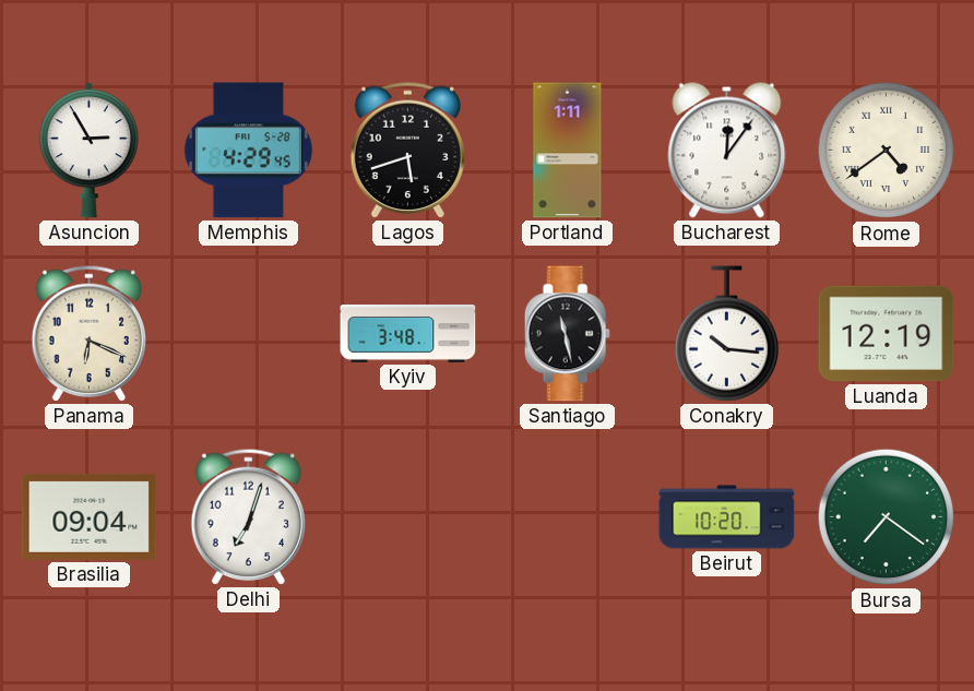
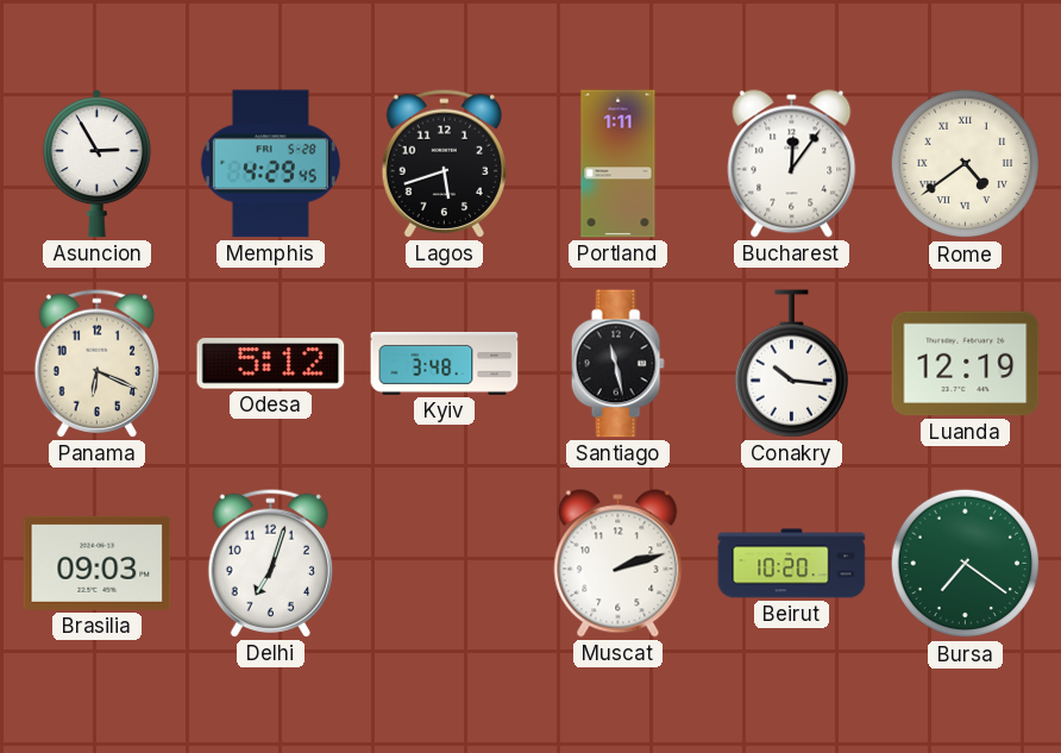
Odesa: none -> 5:12
Brasilia: 09:04 -> 09:03
Muscat: none -> 2:12
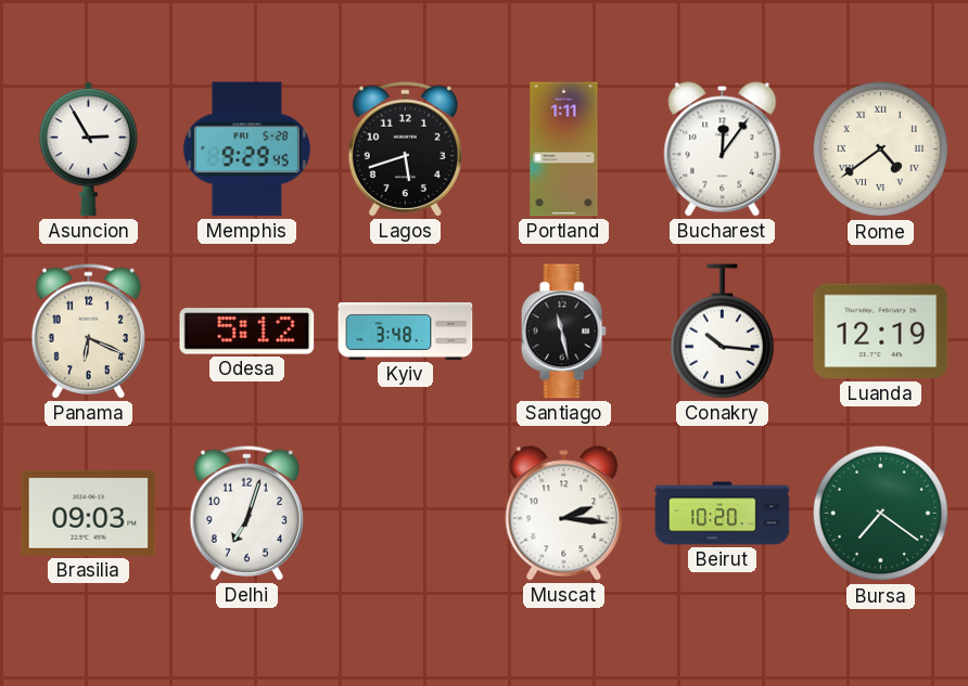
Memphis: 4:29 -> 9:29
Muscat: 2:12 -> 2:16
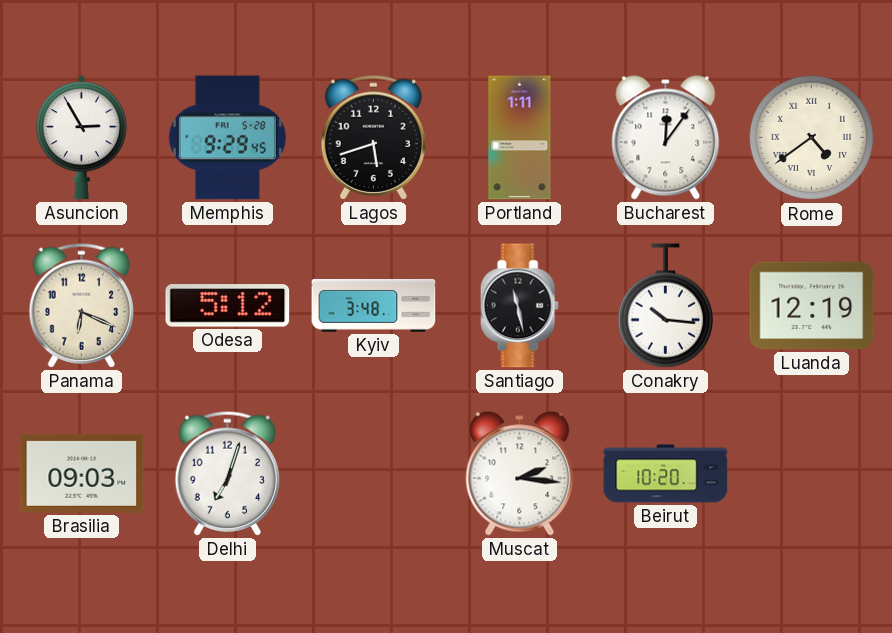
Bursa: 7:21 -> none
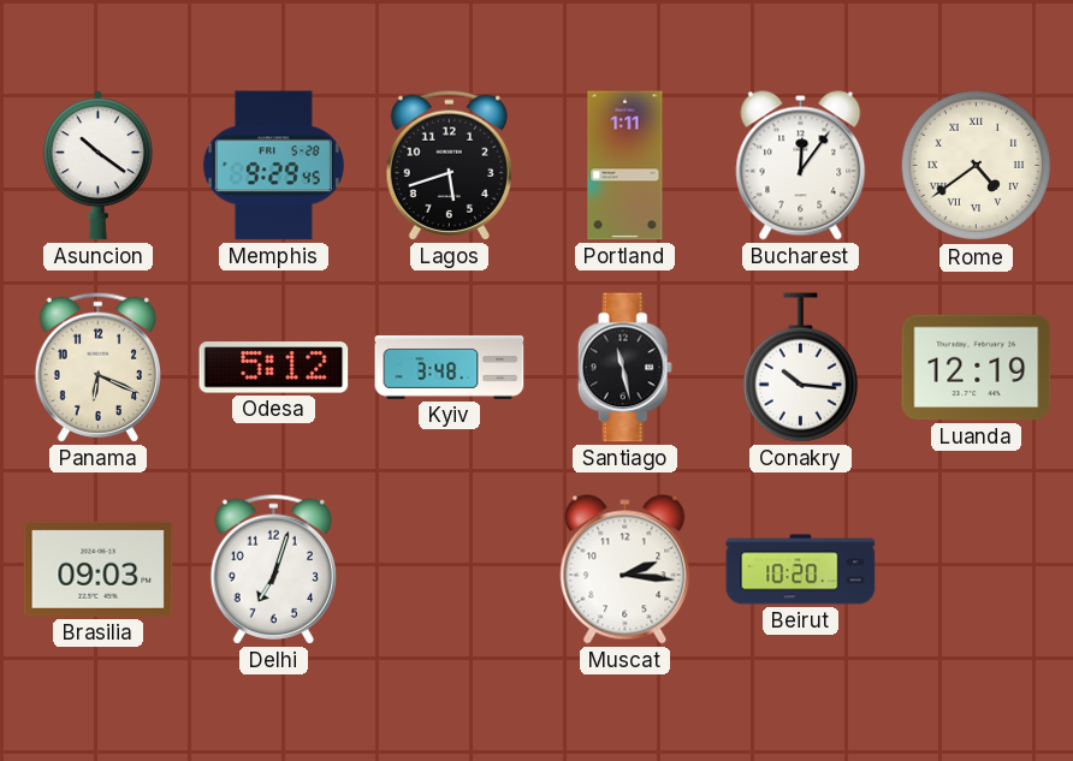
Asuncion: 2:55 -> 10:21
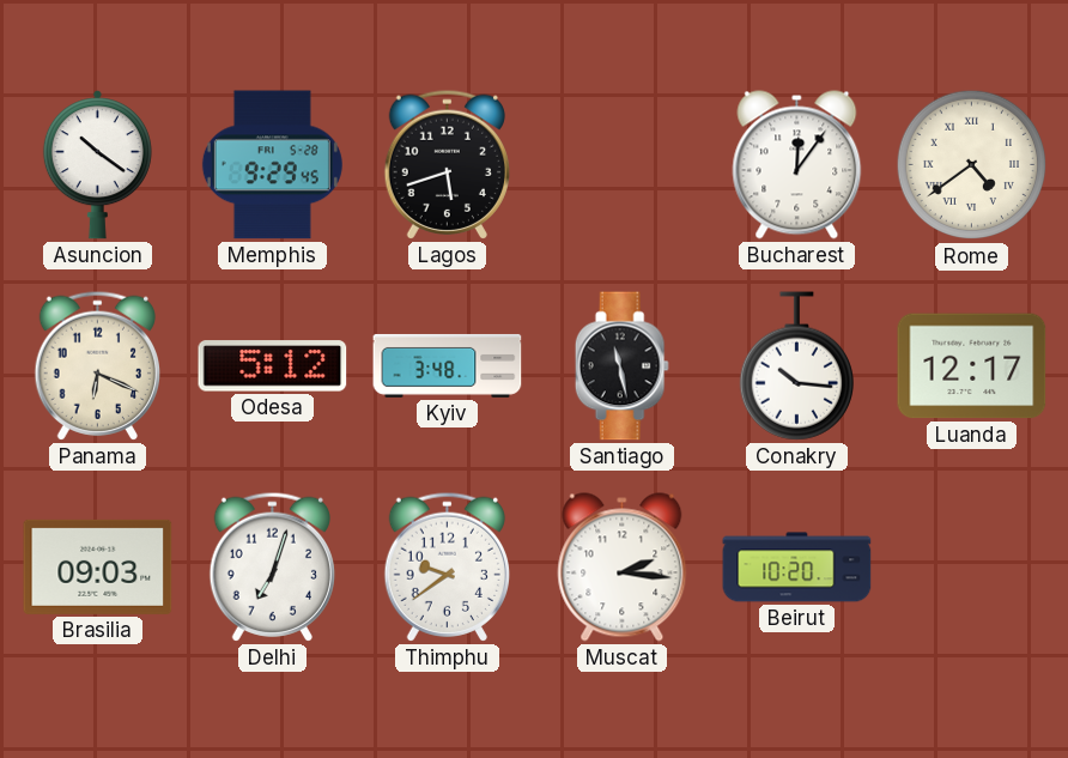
Portland: 1:11 -> none
Luanda: 12:19 -> 12:17
Thimphu: none -> 9:39
